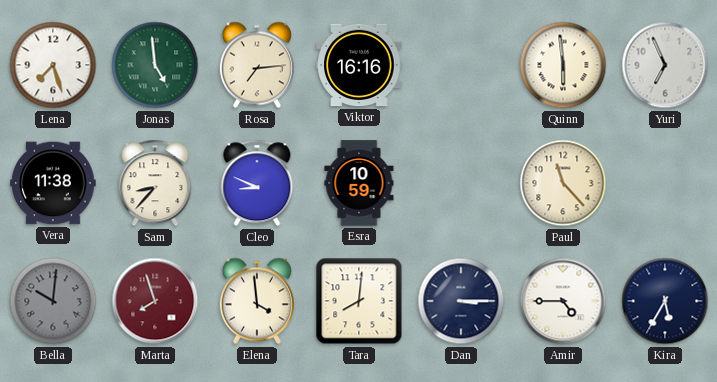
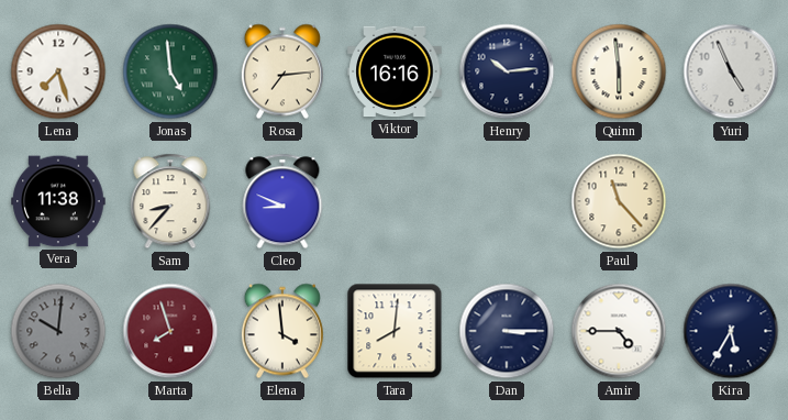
Henry: none -> 10:14
Yuri: 6:56 -> 4:56
Esra: 10:59 -> none
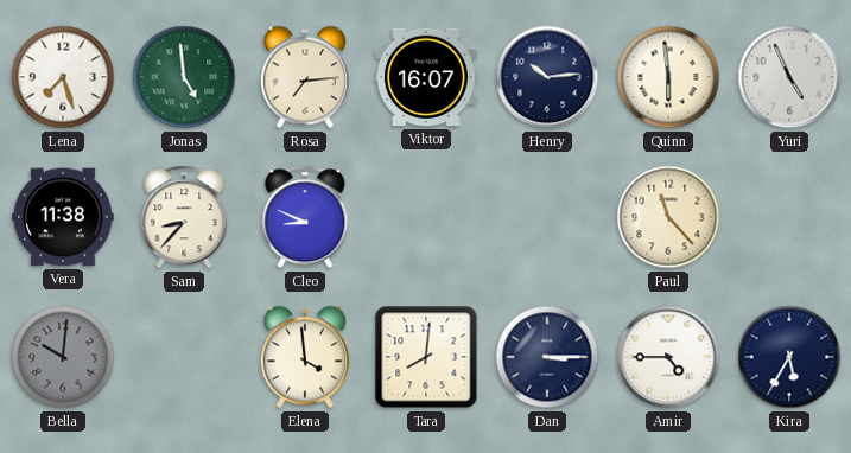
Viktor: 16:16 -> 16:07
Marta: 7:57 -> none
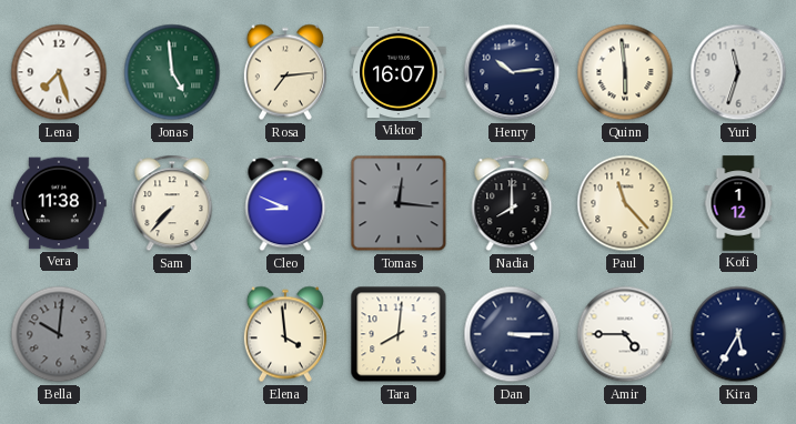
Yuri: 4:56 -> 11:33
Sam: 8:37 -> 7:37
Tomas: none -> 12:16
Nadia: none -> 8:00
Kofi: none -> 1:12
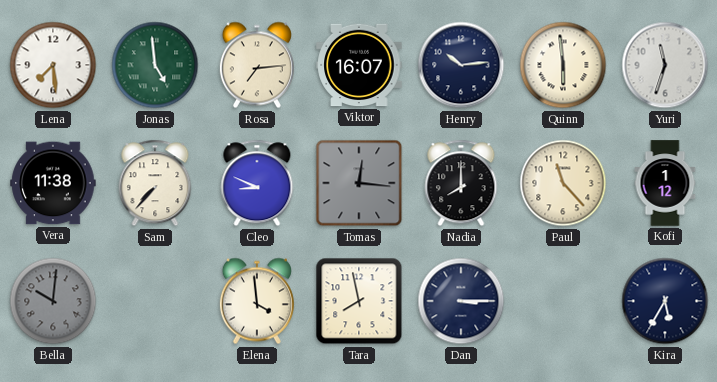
Lena: 7:27 -> 7:29
Tara: 8:01 -> 7:58
Amir: 4:45 -> none
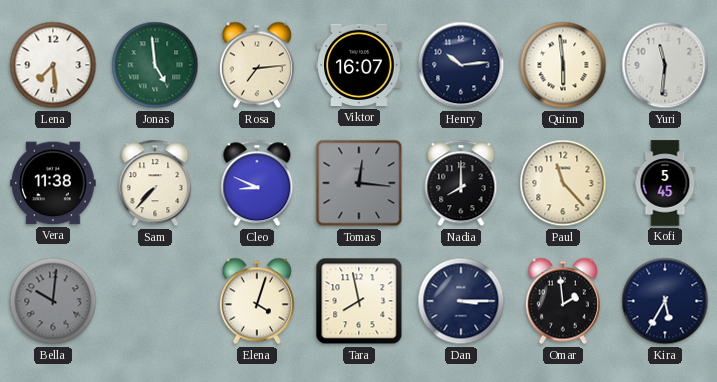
Yuri: 11:33 -> 11:31
Kofi: 1:12 -> 5:45
Elena: 3:59 -> 4:03
Omar: none -> 1:59
